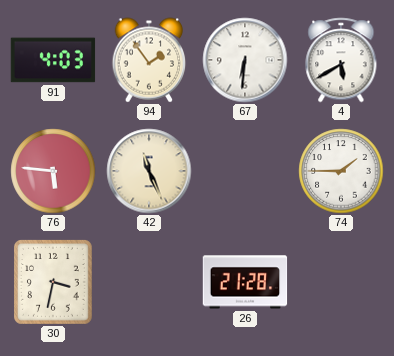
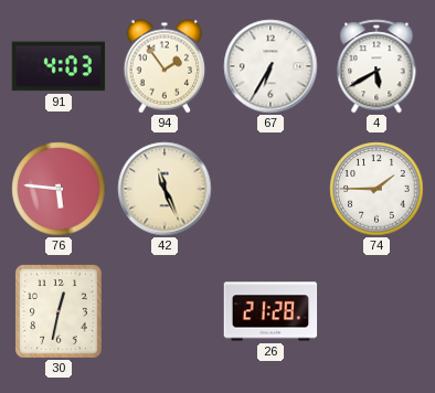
67: 6:31 -> 6:35
30: 3:32 -> 12:32
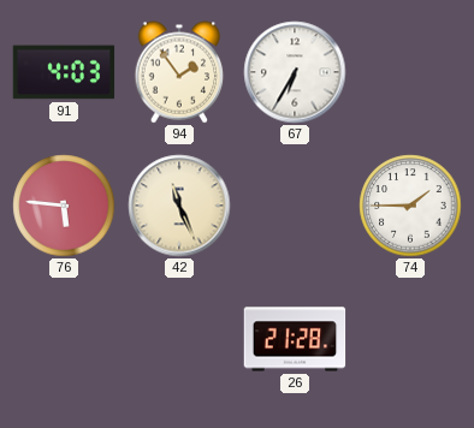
4: 5:40 -> none
30: 12:32 -> none
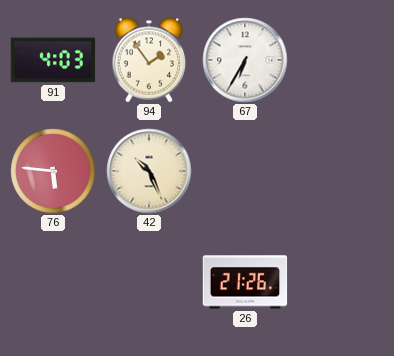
42: 11:26 -> 10:26
74: 1:45 -> none
26: 21:28 -> 21:26
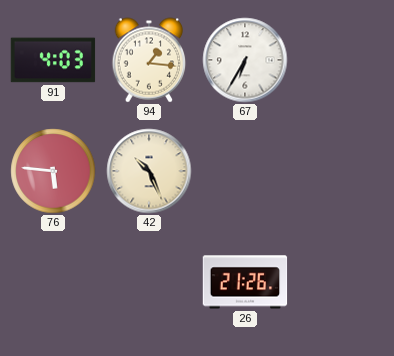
94: 1:54 -> 1:16
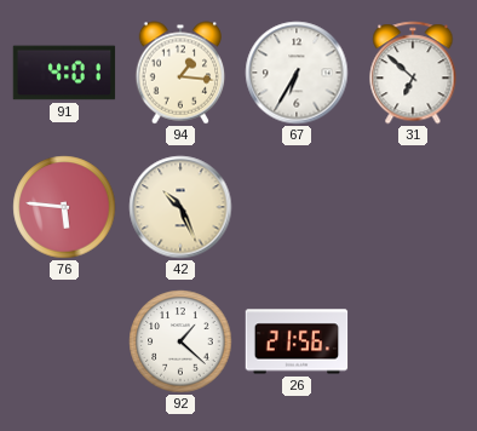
91: 4:03 -> 4:01
31: none -> 6:52
92: none -> 1:22
26: 21:26 -> 21:56
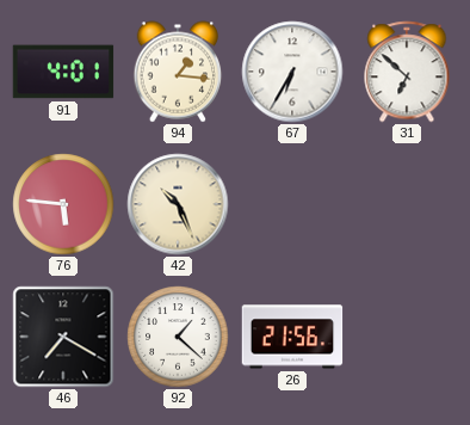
46: none -> 7:20
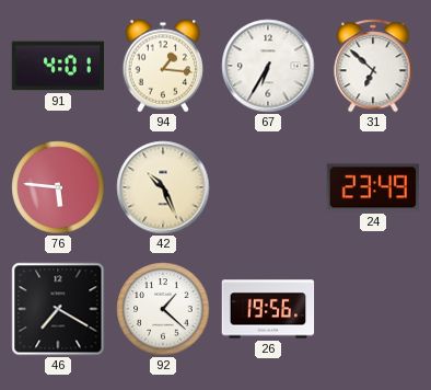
24: none -> 23:49
26: 21:56 -> 19:56
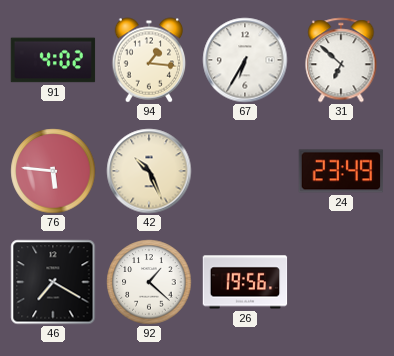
91: 4:01 -> 4:02
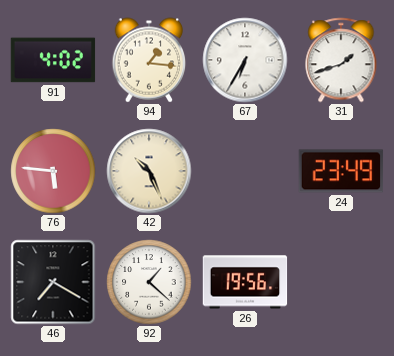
31: 6:52 -> 1:42
